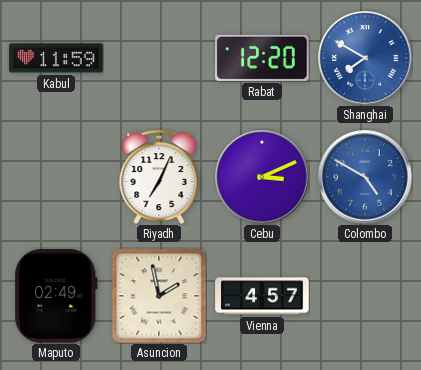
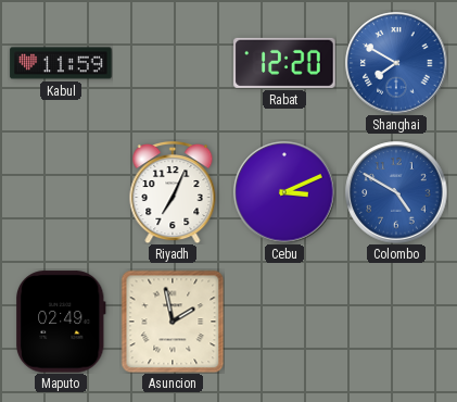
Vienna: 4:57 -> none
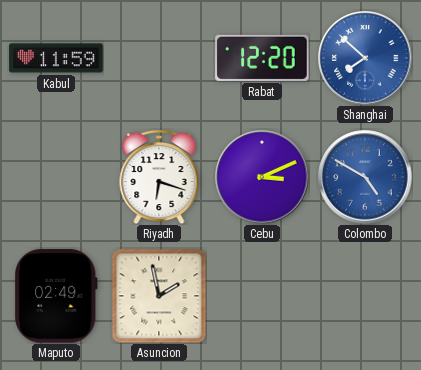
Shanghai: 7:50 -> 7:52
Riyadh: 7:04 -> 6:18
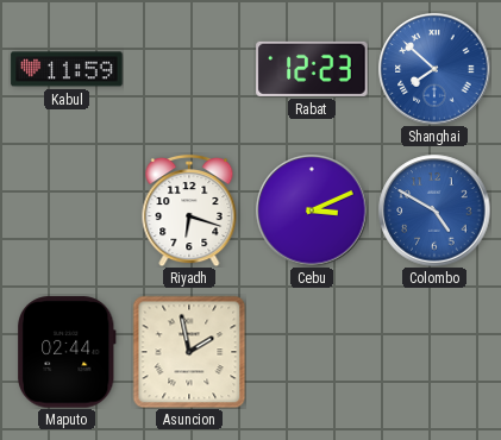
Rabat: 12:20 -> 12:23
Maputo: 02:49 -> 02:44
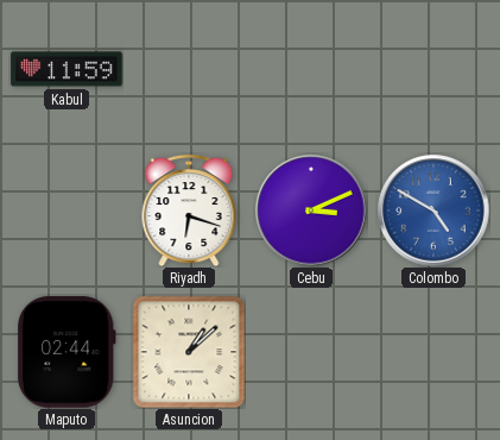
Rabat: 12:23 -> none
Shanghai: 7:52 -> none
Asuncion: 1:58 -> 1:08
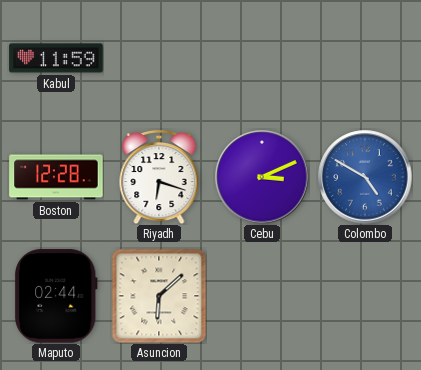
Boston: none -> 12:28
Asuncion: 1:08 -> 6:08
